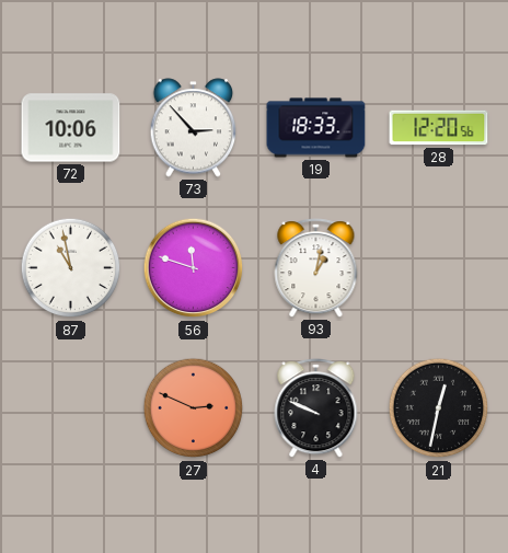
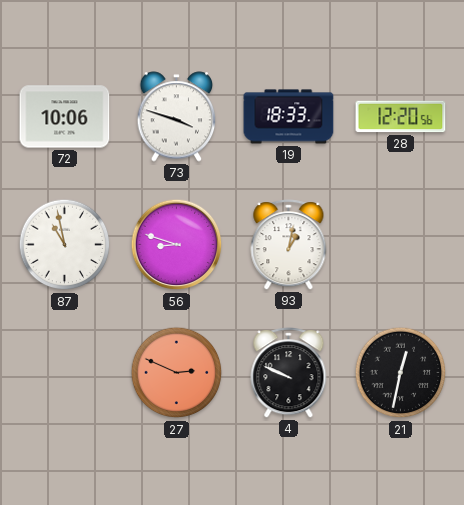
73: 2:53 -> 3:48
56: 11:48 -> 8:48
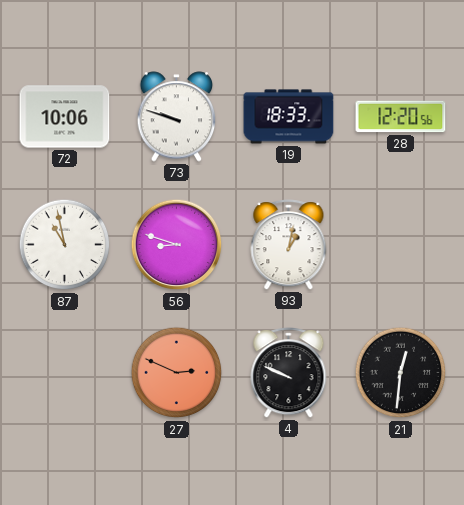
73: 3:48 -> 9:48
21: 12:32 -> 12:31
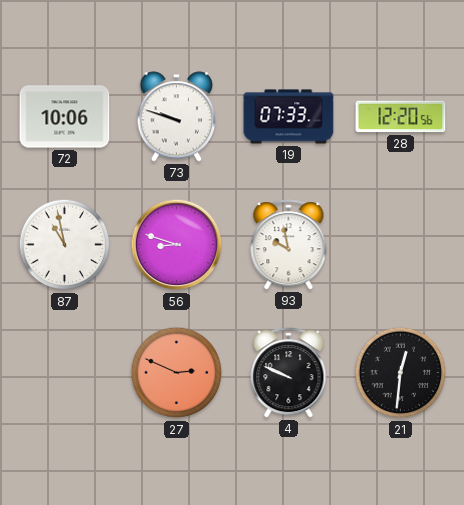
19: 18:33 -> 07:33
93: 1:02 -> 9:58
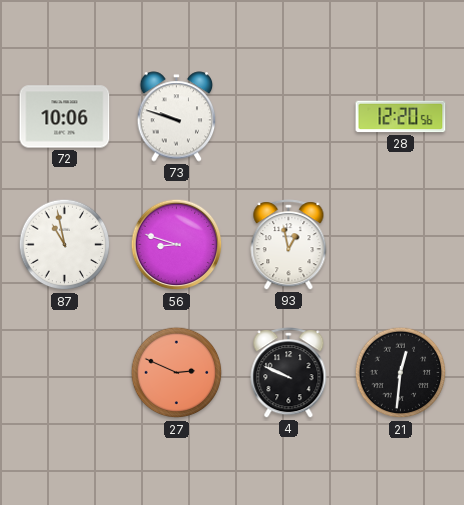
19: 07:33 -> none
93: 9:58 -> 12:58
